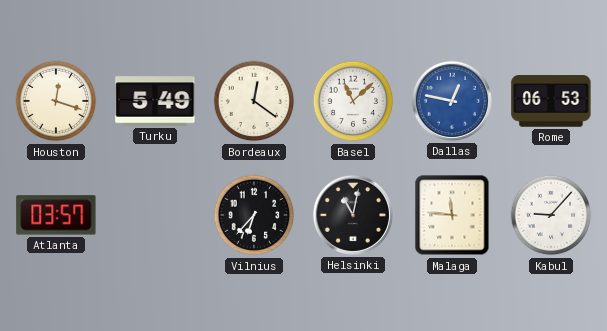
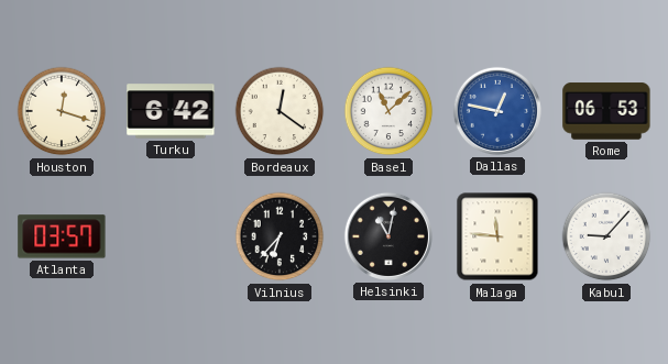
Turku: 5:49 -> 6:42
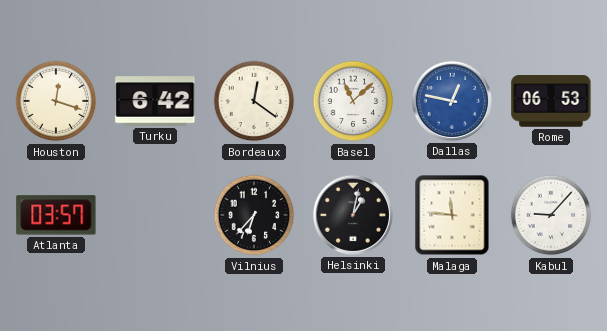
Helsinki: 11:02 -> 1:02
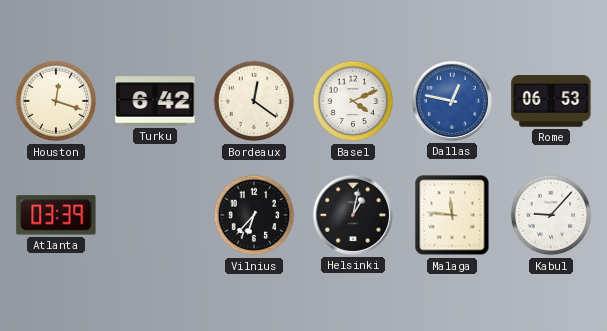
Basel: 11:08 -> 4:11
Atlanta: 03:57 -> 03:39
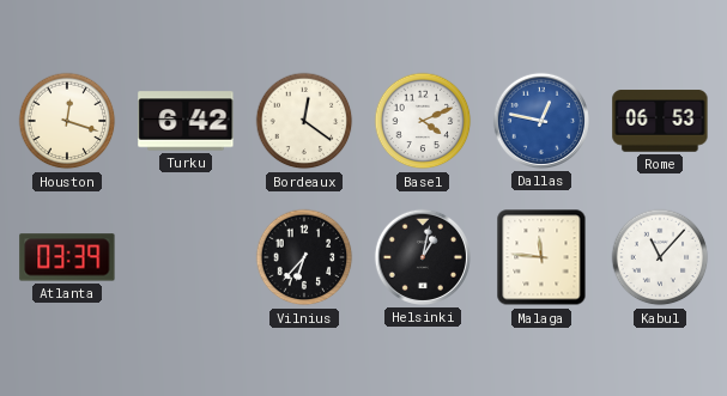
Kabul: 9:07 -> 11:07
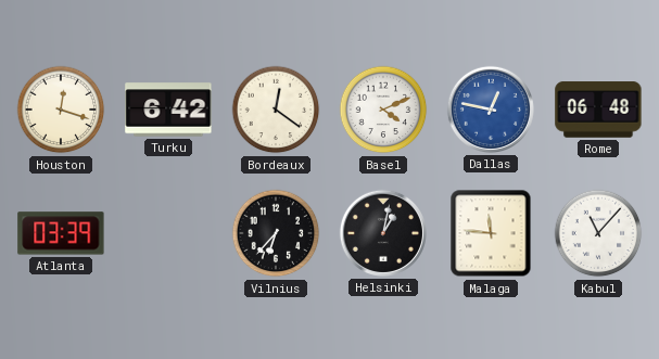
Rome: 06:53 -> 06:48
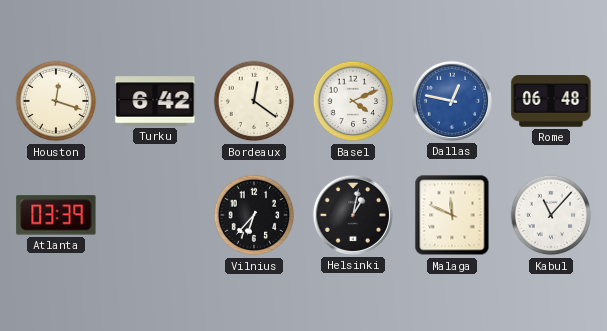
Malaga: 11:46 -> 11:49
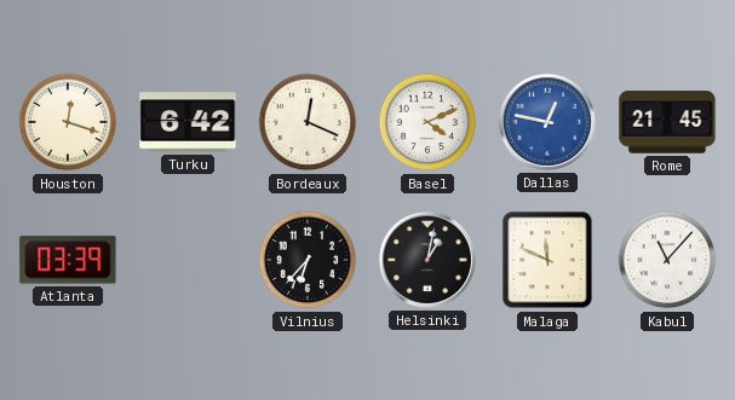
Bordeaux: 12:21 -> 12:19
Rome: 06:48 -> 21:45
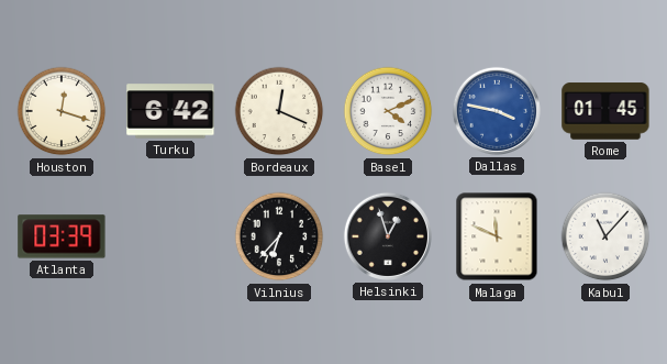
Dallas: 12:47 -> 3:47
Rome: 21:45 -> 01:45
Helsinki: 1:02 -> 12:57
